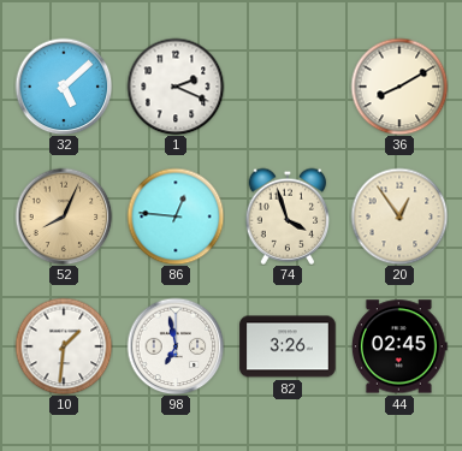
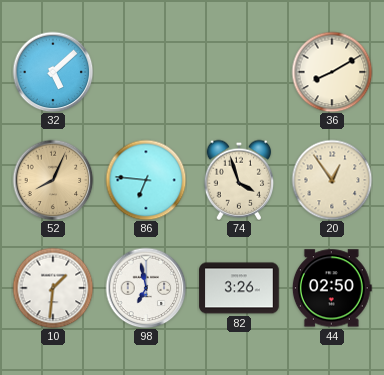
1: 2:19 -> none
86: 12:46 -> 6:46
44: 02:45 -> 02:50
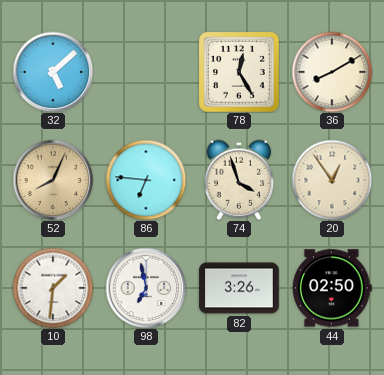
78: none -> 12:25
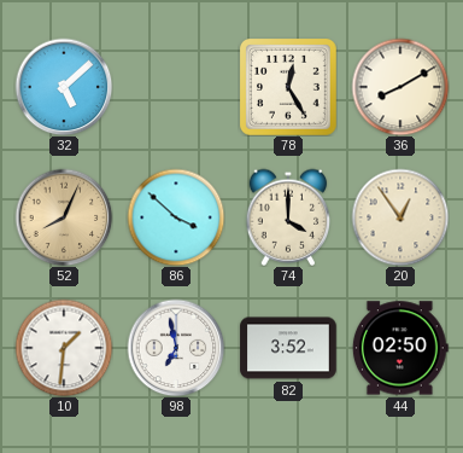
86: 6:46 -> 3:52
74: 3:57 -> 4:00
82: 3:26 -> 3:52
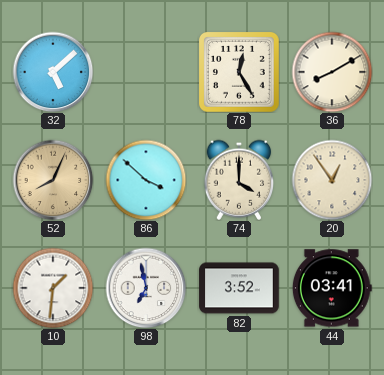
44: 02:50 -> 03:41
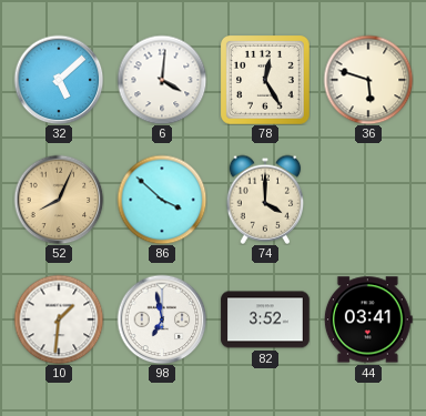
6: none -> 4:01
36: 8:10 -> 5:48
20: 12:54 -> none
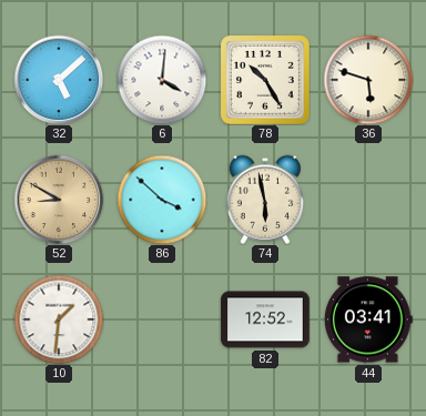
78: 12:25 -> 10:25
52: 8:04 -> 8:50
74: 4:00 -> 5:58
98: 6:58 -> none
82: 3:52 -> 12:52
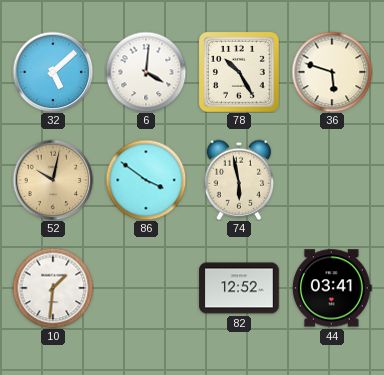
52: 8:50 -> 10:02
86: 3:52 -> 3:51
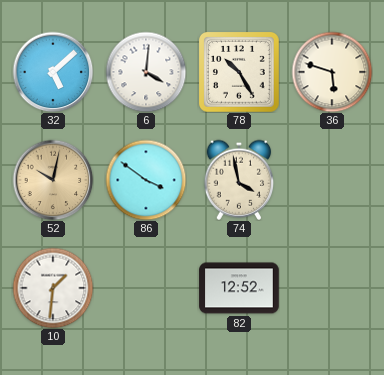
74: 5:58 -> 3:58
44: 03:41 -> none
